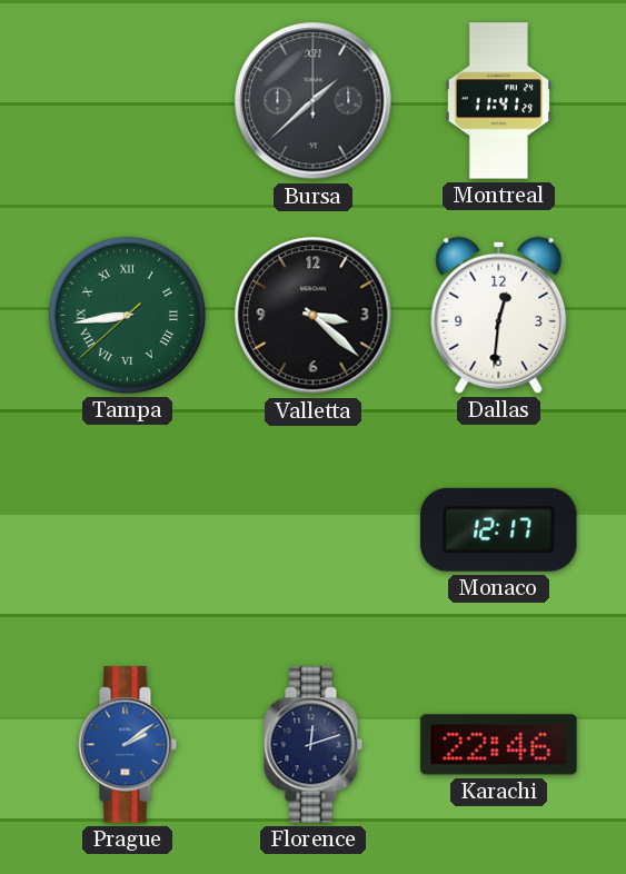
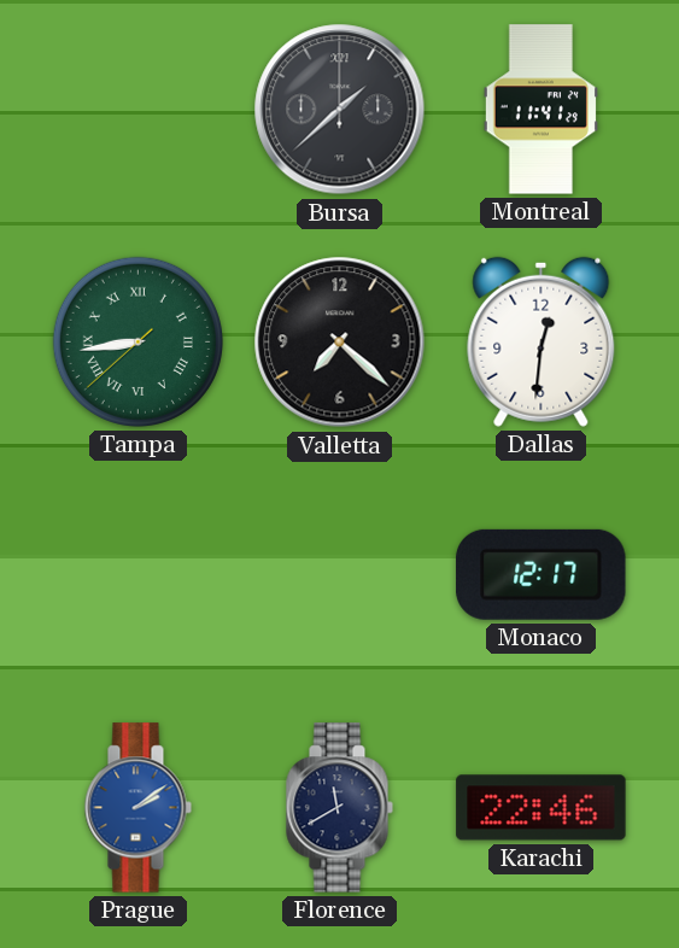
Valletta: 3:22 -> 7:22
Florence: 12:12 -> 11:40
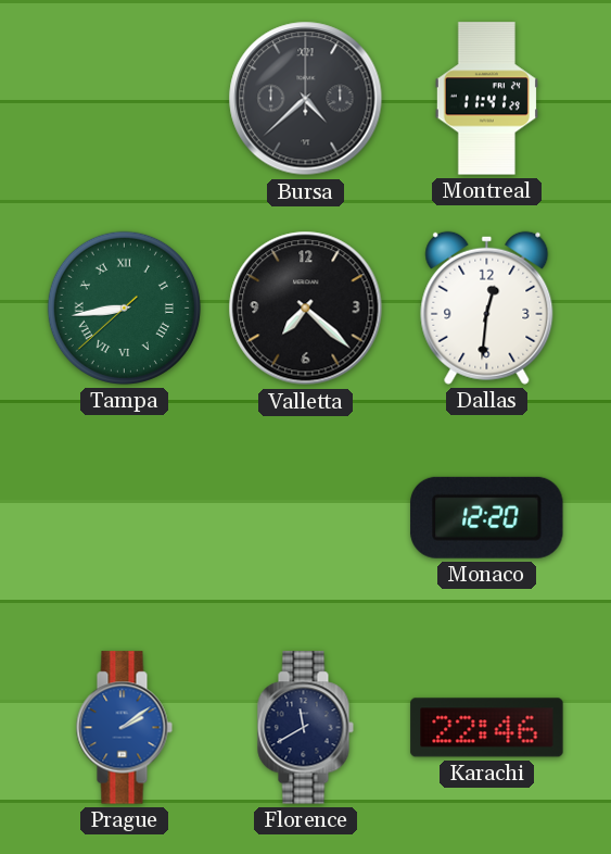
Bursa: 1:38 -> 4:38
Monaco: 12:17 -> 12:20
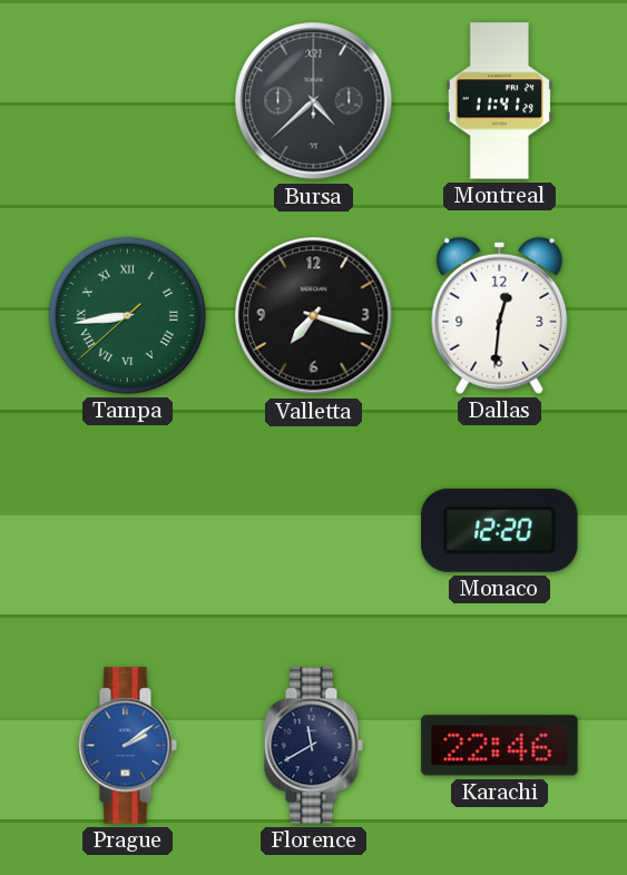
Valletta: 7:22 -> 7:18
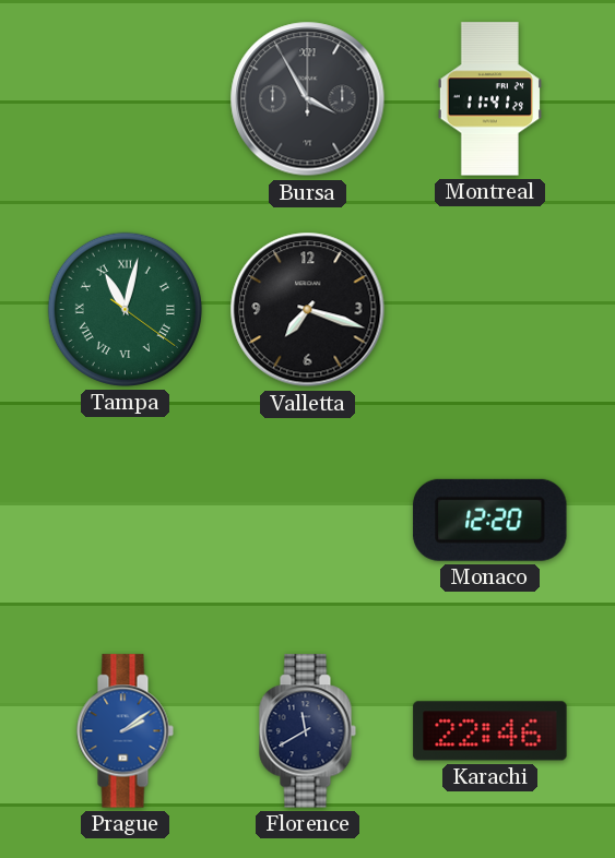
Bursa: 4:38 -> 3:55
Tampa: 8:43 -> 11:02
Dallas: 12:31 -> none
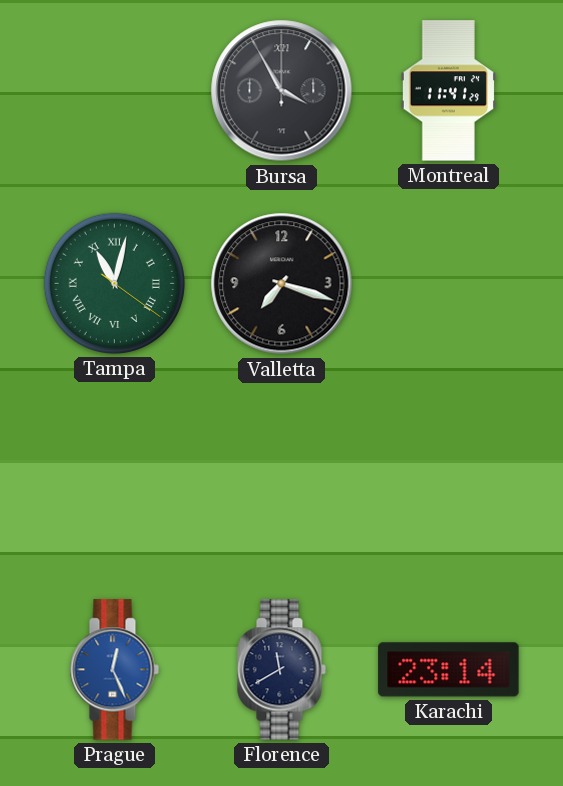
Monaco: 12:20 -> none
Prague: 2:09 -> 12:26
Karachi: 22:46 -> 23:14
